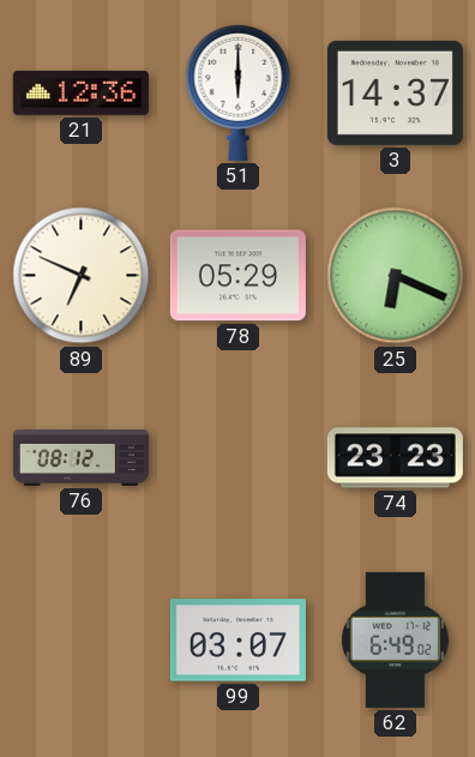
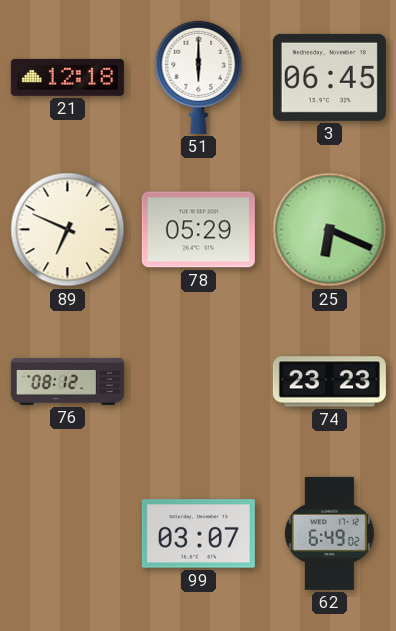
21: 12:36 -> 12:18
3: 14:37 -> 06:45
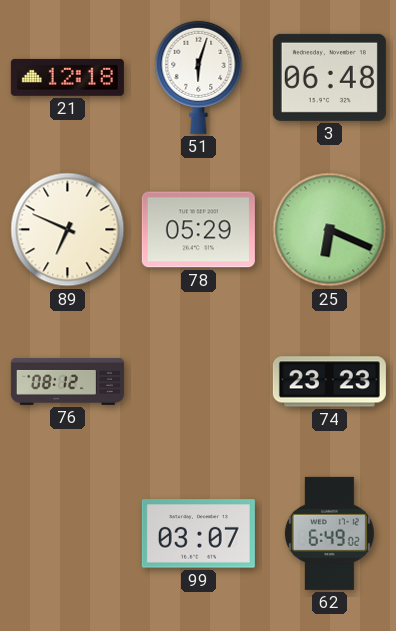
51: 6:00 -> 6:03
3: 06:45 -> 06:48
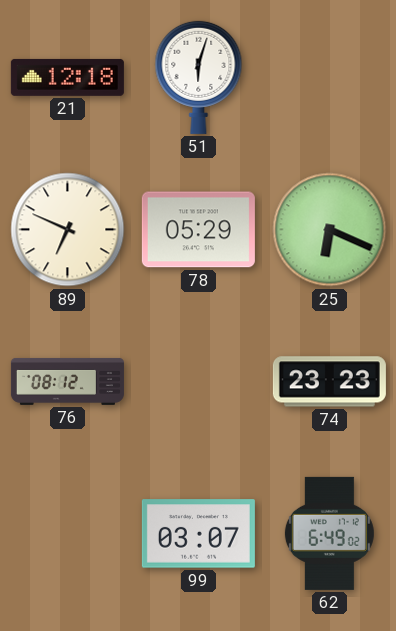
3: 06:48 -> none
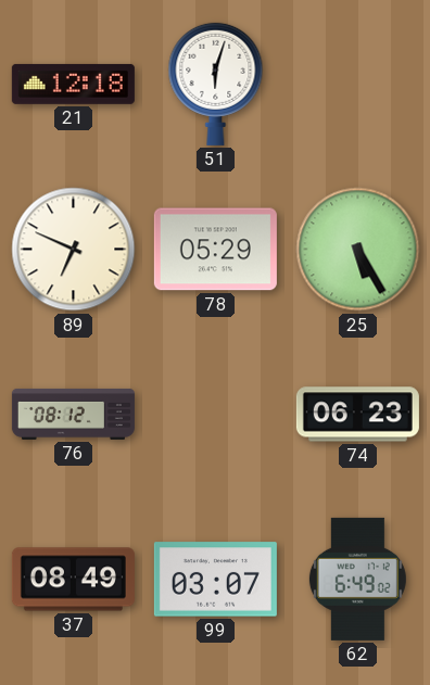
25: 6:19 -> 5:25
74: 23:23 -> 06:23
37: none -> 08:49
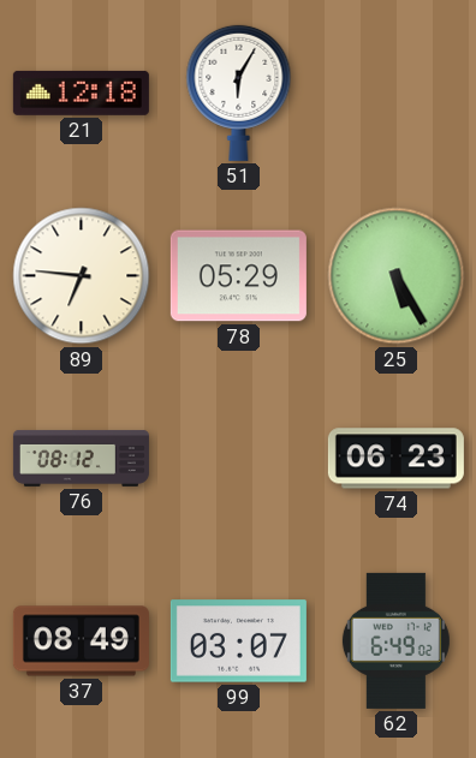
51: 6:03 -> 6:05
89: 6:49 -> 6:46
